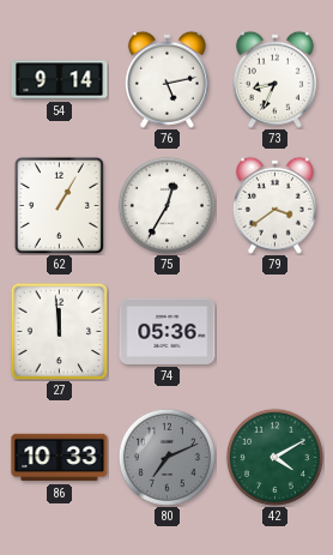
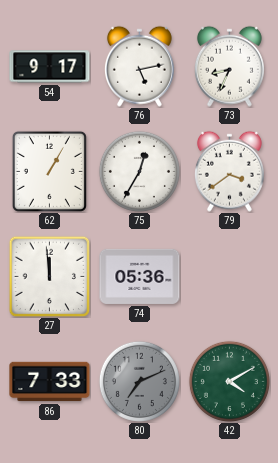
54: 9:14 -> 9:17
86: 10:33 -> 7:33
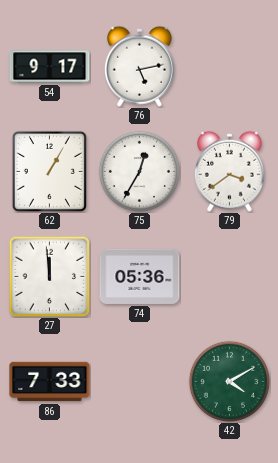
73: 8:34 -> none
80: 7:11 -> none
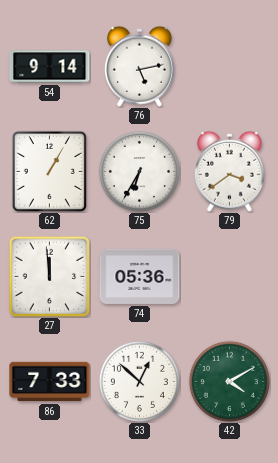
54: 9:17 -> 9:14
75: 12:35 -> 6:35
33: none -> 12:52
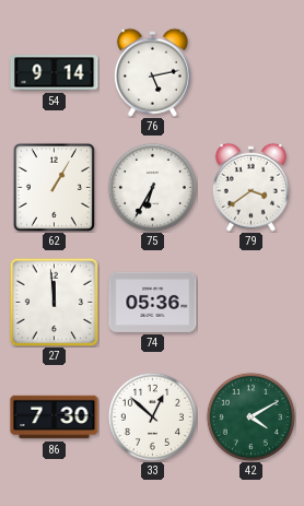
86: 7:33 -> 7:30
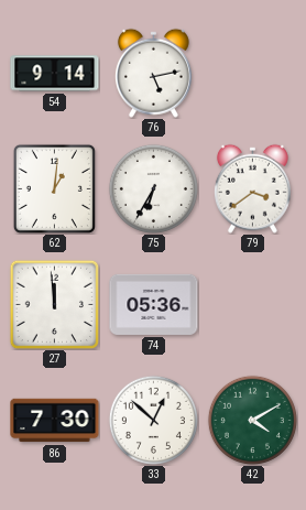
62: 1:05 -> 1:01
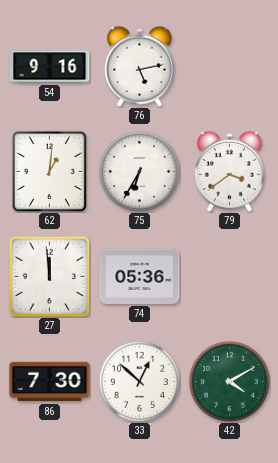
54: 9:14 -> 9:16
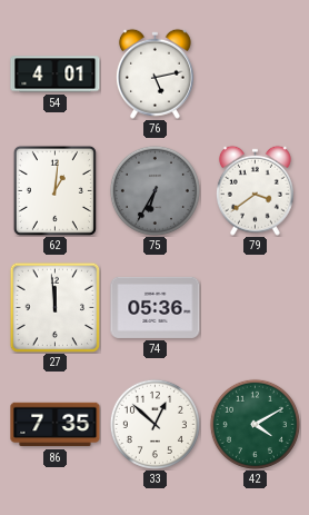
54: 9:16 -> 4:01
75 dial: white -> grey
86: 7:30 -> 7:35
